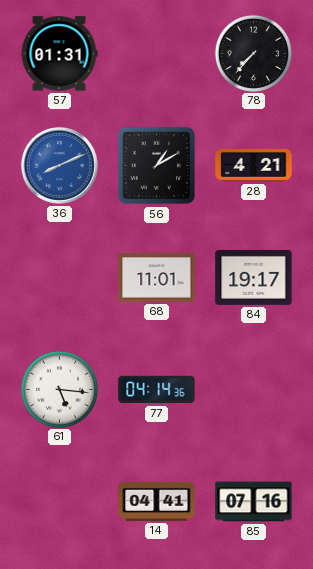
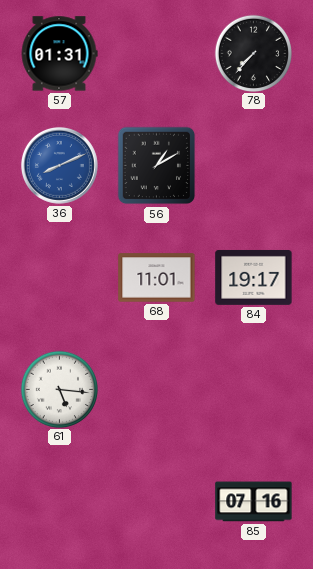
28: 4:21 -> none
77: 04:14 -> none
14: 04:41 -> none
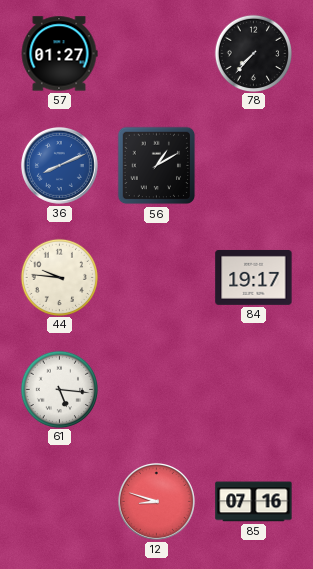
57: 01:31 -> 01:27
44: none -> 9:46
68: 11:01 -> none
12: none -> 8:48
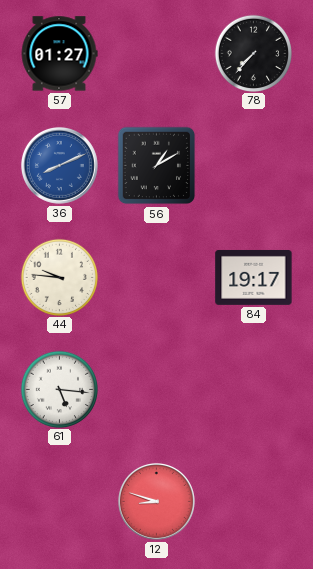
85: 07:16 -> none
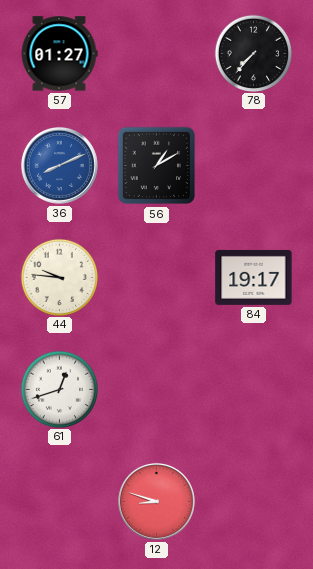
61: 5:16 -> 12:42
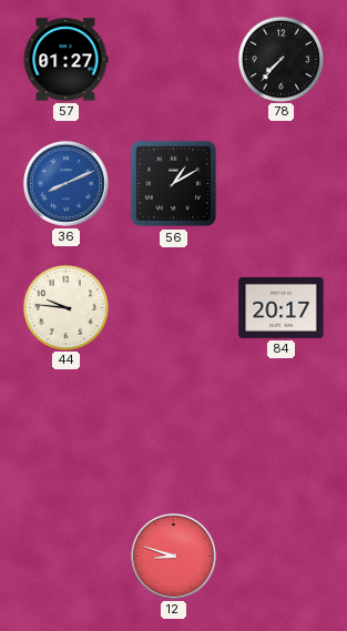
84: 19:17 -> 20:17
61: 12:42 -> none
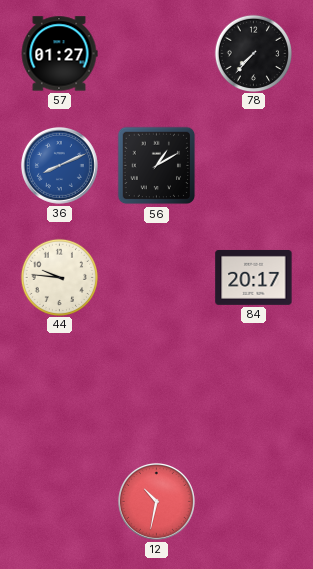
12: 8:48 -> 10:32
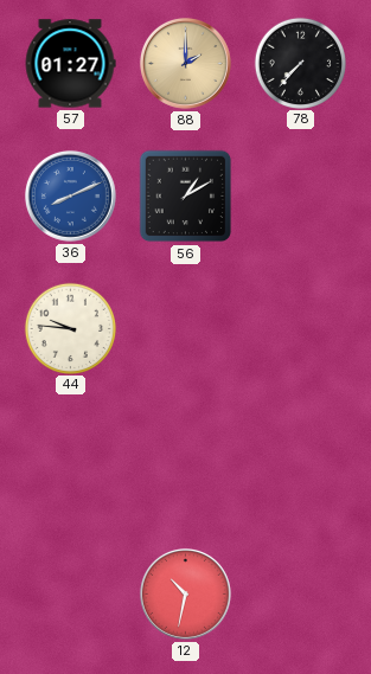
88: none -> 2:00
84: 20:17 -> none
